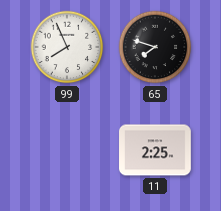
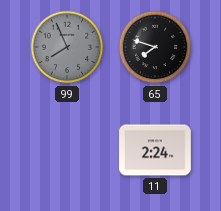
99 dial: white -> grey
11: 2:25 -> 2:24
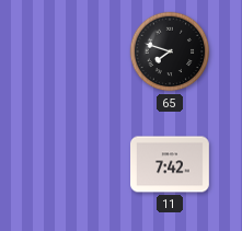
99: 7:56 -> none
11: 2:24 -> 7:42
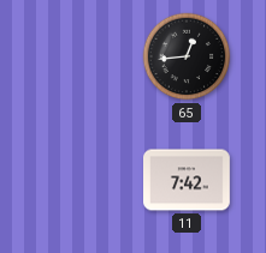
65: 7:48 -> 12:44
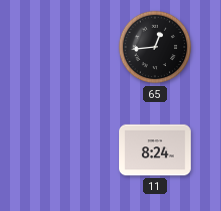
11: 7:42 -> 8:24
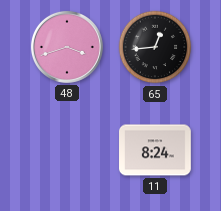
48: none -> 3:42
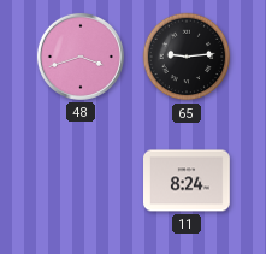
65: 12:44 -> 9:14
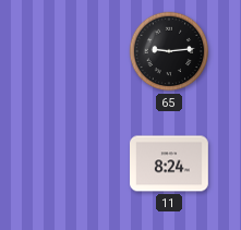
48: 3:42 -> none
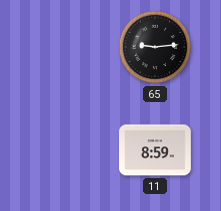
11: 8:24 -> 8:59
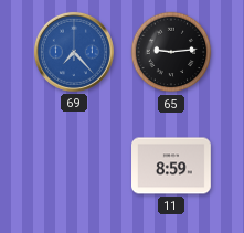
69: none -> 7:23
